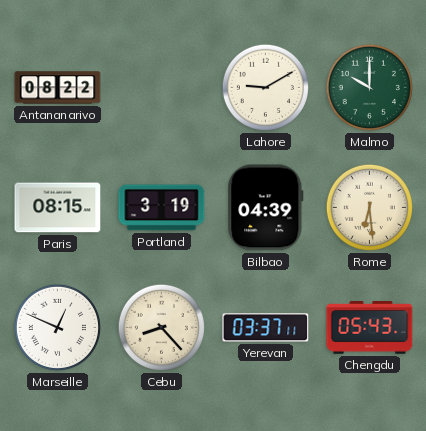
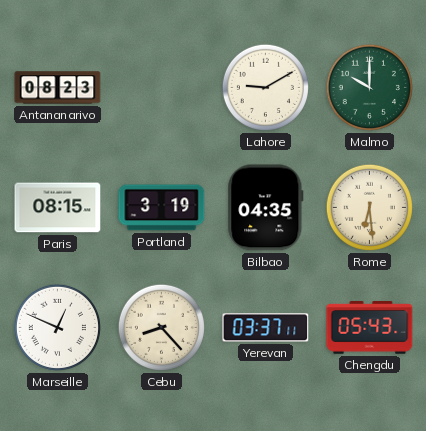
Antananarivo: 08:22 -> 08:23
Bilbao: 04:39 -> 04:35
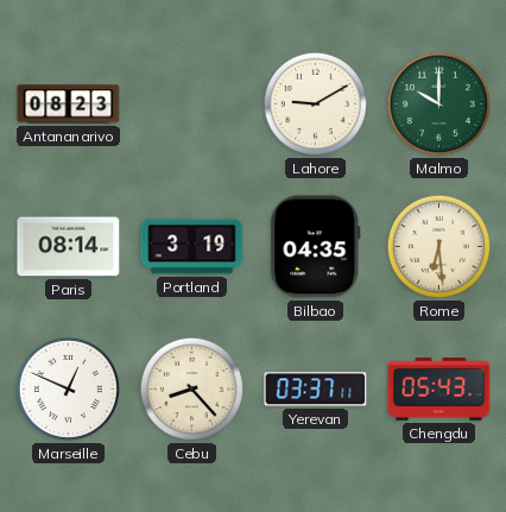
Paris: 08:15 -> 08:14
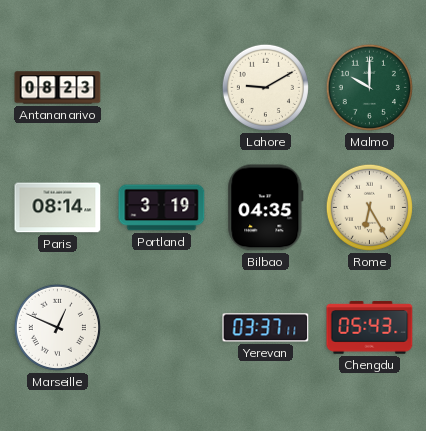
Rome: 6:29 -> 6:25
Cebu: 8:23 -> none
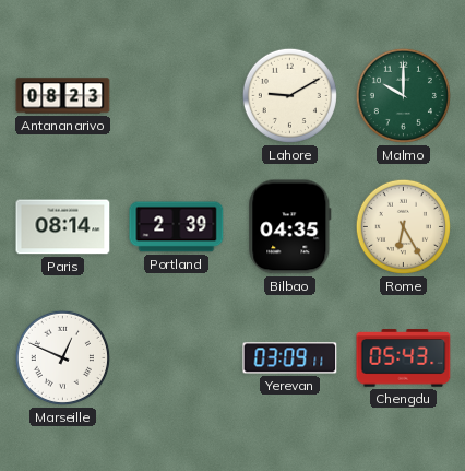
Portland: 3:19 -> 2:39
Yerevan: 03:37 -> 03:09
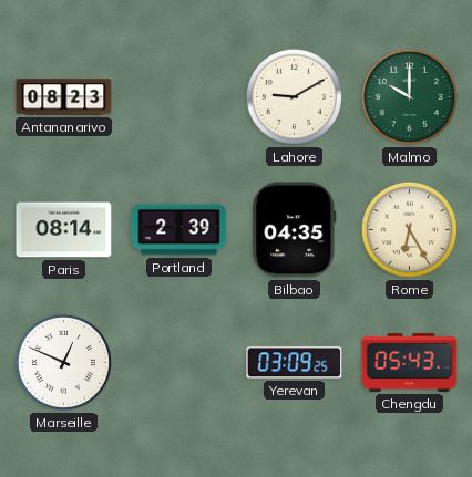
Yerevan: 03:09:11 -> 03:09:25
